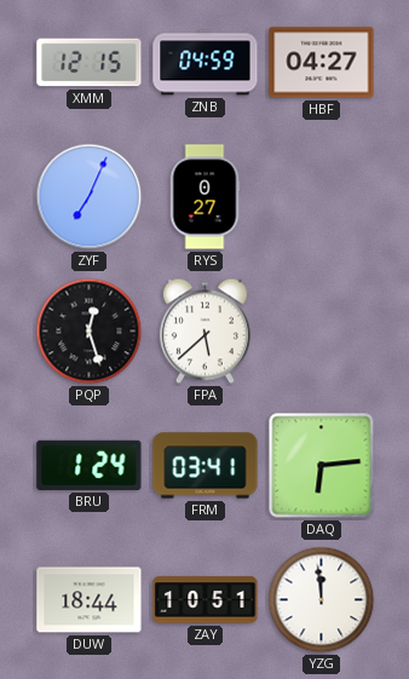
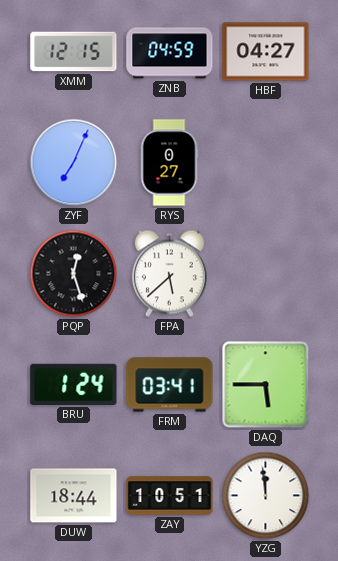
DAQ: 6:14 -> 5:45
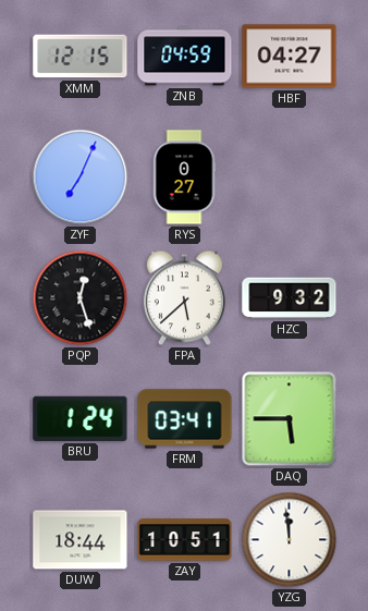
HZC: none -> 9:32
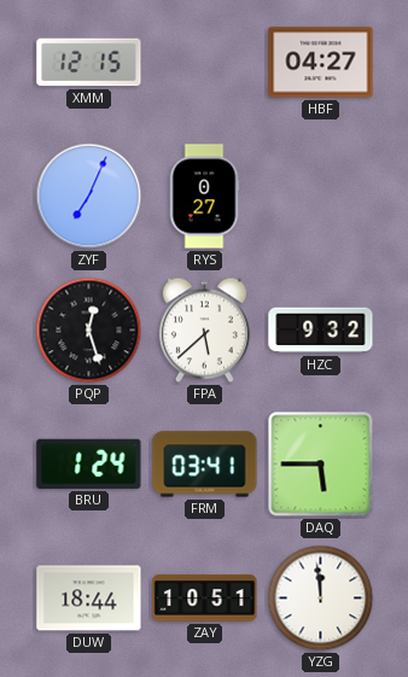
ZNB: 04:59 -> none
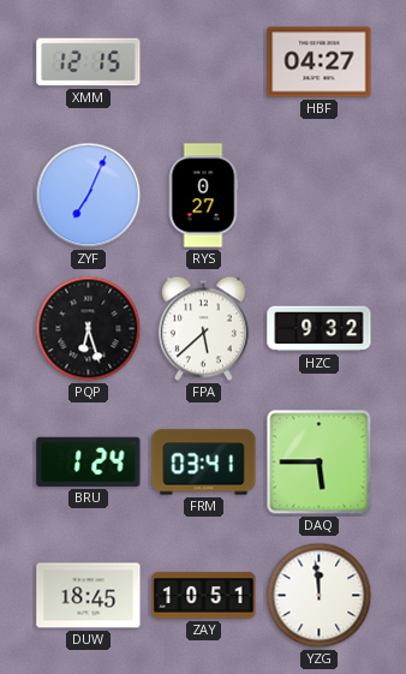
PQP: 12:27 -> 6:27
DUW: 18:44 -> 18:45
